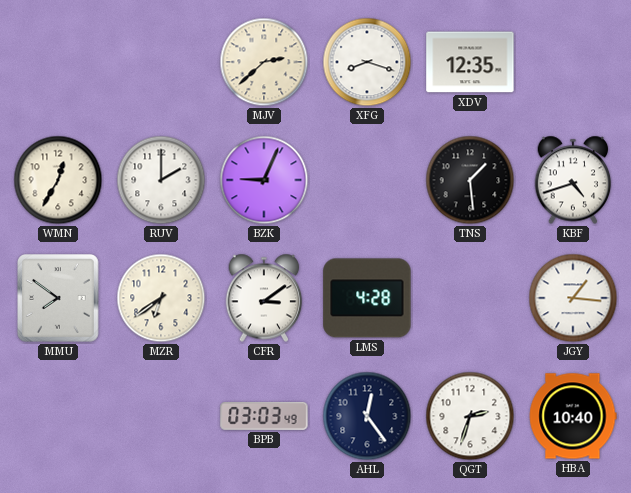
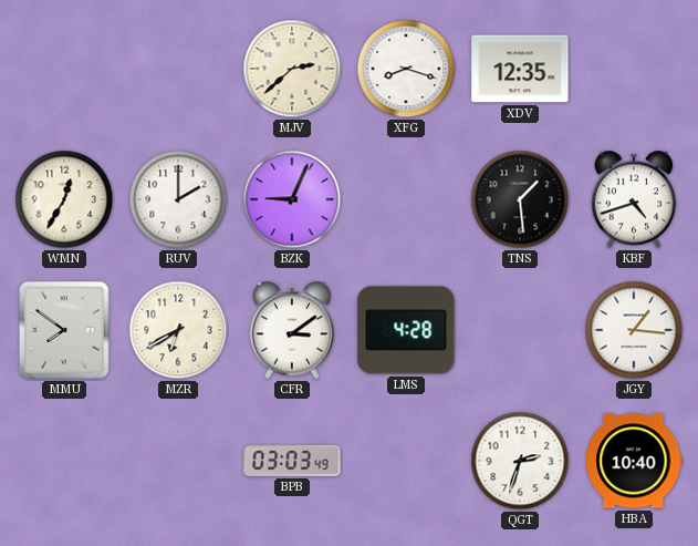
MZR: 6:39 -> 6:40
AHL: 12:24 -> none
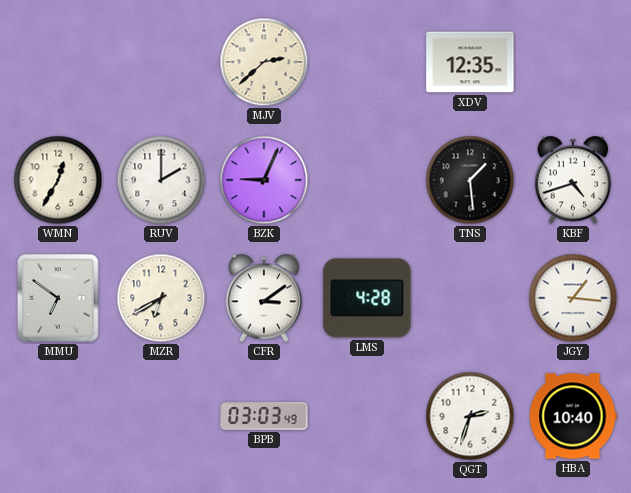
XFG: 8:18 -> none
MMU: 7:51 -> 6:51
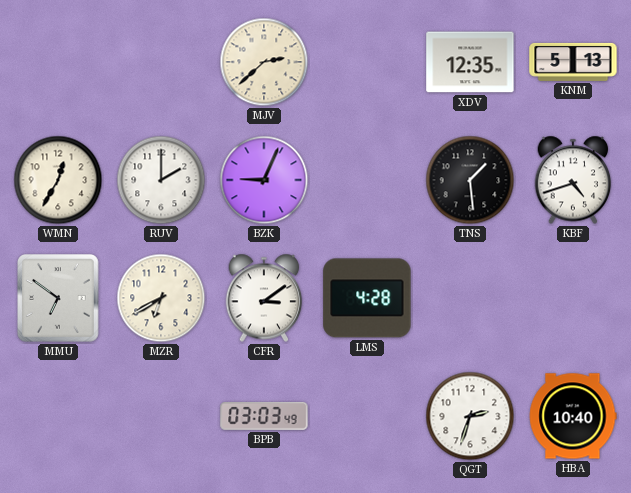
KNM: none -> 5:13
JGY: 1:16 -> none
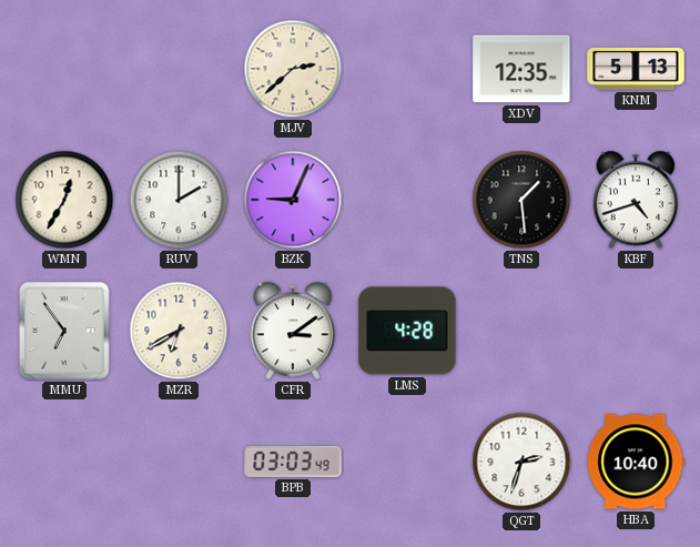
MMU: 6:51 -> 6:54
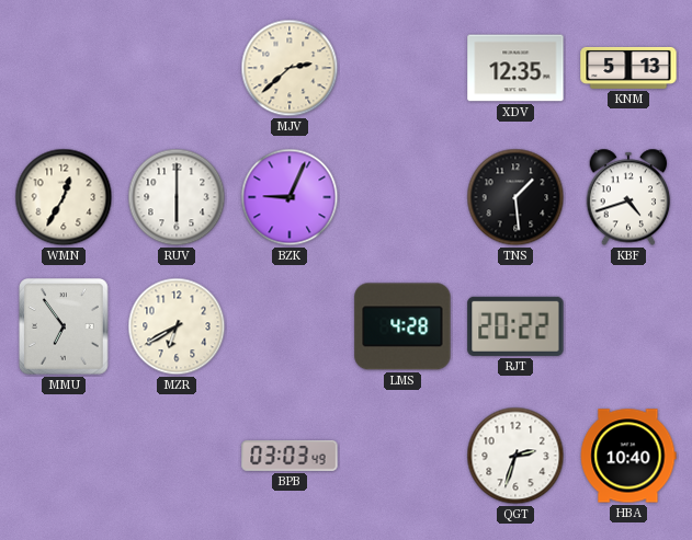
RUV: 2:00 -> 6:00
CFR: 3:09 -> none
RJT: none -> 20:22
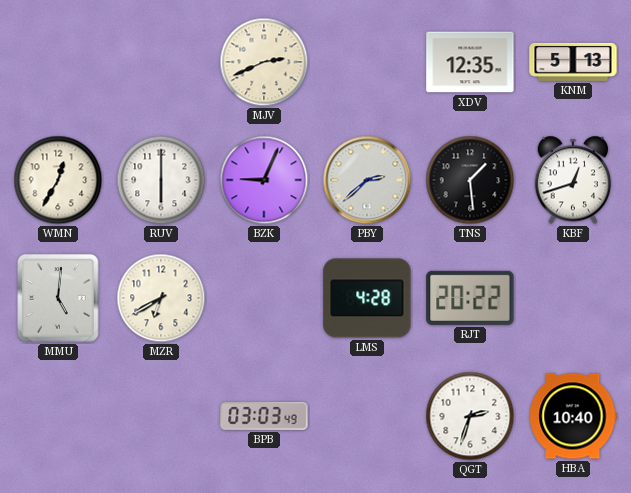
MJV: 2:38 -> 2:41
PBY: none -> 2:38
KBF: 4:42 -> 12:42
MMU: 6:54 -> 5:01
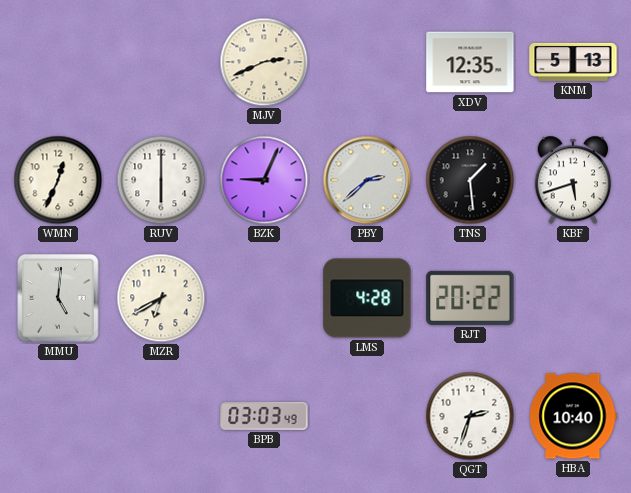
WMN: 12:35 -> 12:34
KBF: 12:42 -> 5:42
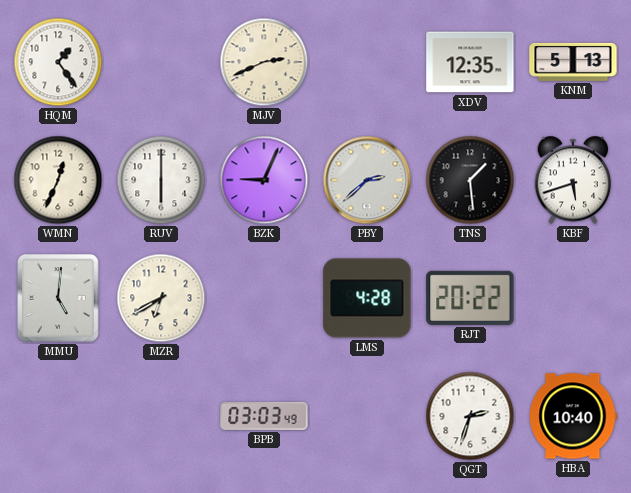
HQM: none -> 1:24
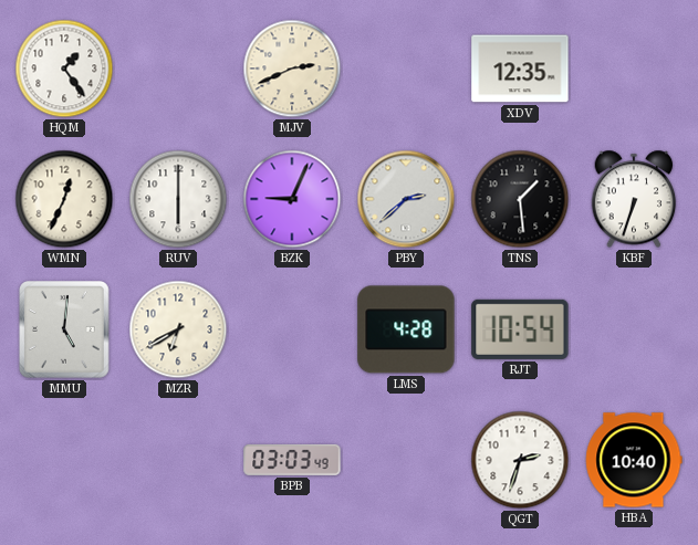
KNM: 5:13 -> none
KBF: 5:42 -> 6:33
RJT: 20:22 -> 10:54
